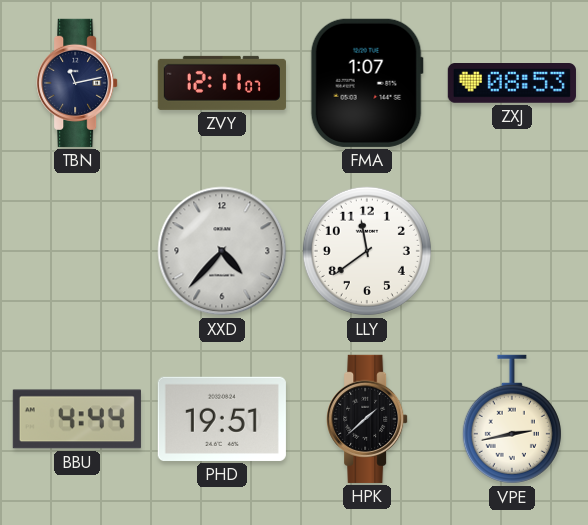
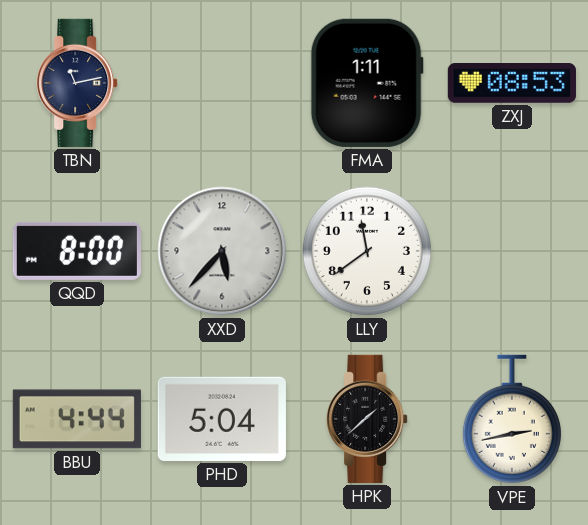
ZVY: 12:11 -> none
FMA: 1:07 -> 1:11
QQD: none -> 8:00
XXD: 4:37 -> 5:37
PHD: 19:51 -> 5:04
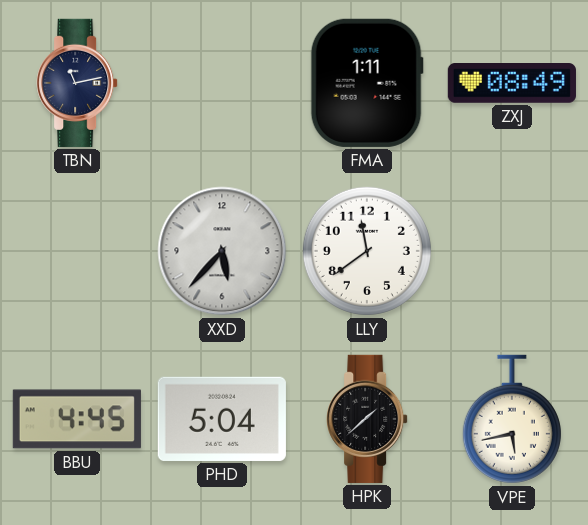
ZXJ: 08:53 -> 08:49
QQD: 8:00 -> none
BBU: 4:44 -> 4:45
VPE: 2:43 -> 5:43
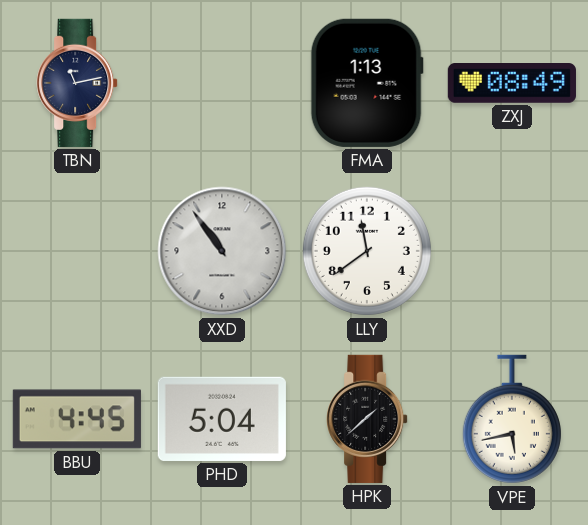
FMA: 1:11 -> 1:13
XXD: 5:37 -> 10:54
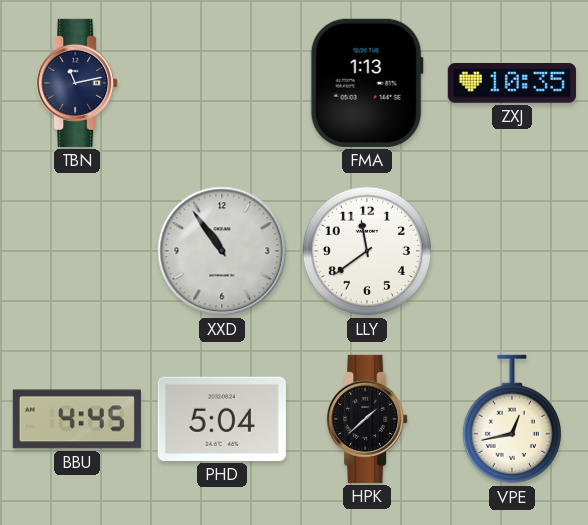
ZXJ: 08:49 -> 10:35
VPE: 5:43 -> 12:43
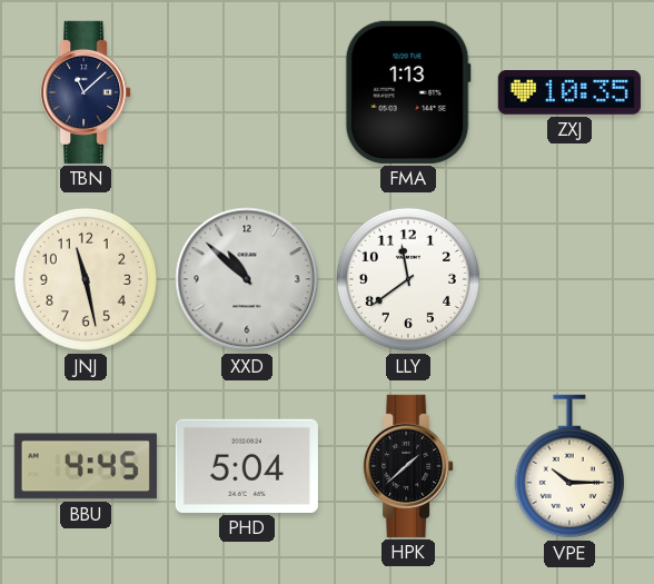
TBN: 11:13 -> 11:08
JNJ: none -> 11:28
XXD: 10:54 -> 10:52
VPE: 12:43 -> 10:15
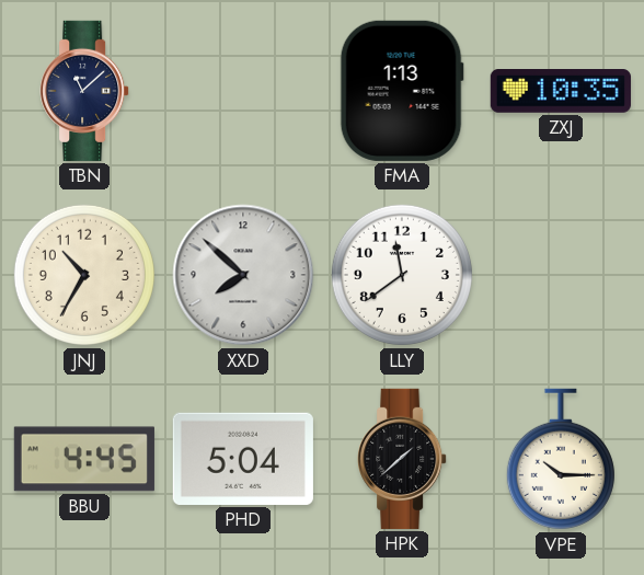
JNJ: 11:28 -> 10:35
XXD: 10:52 -> 7:52
